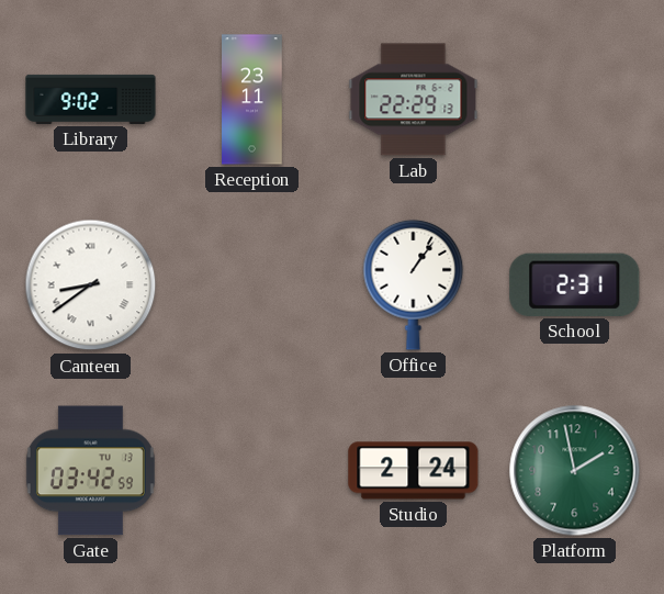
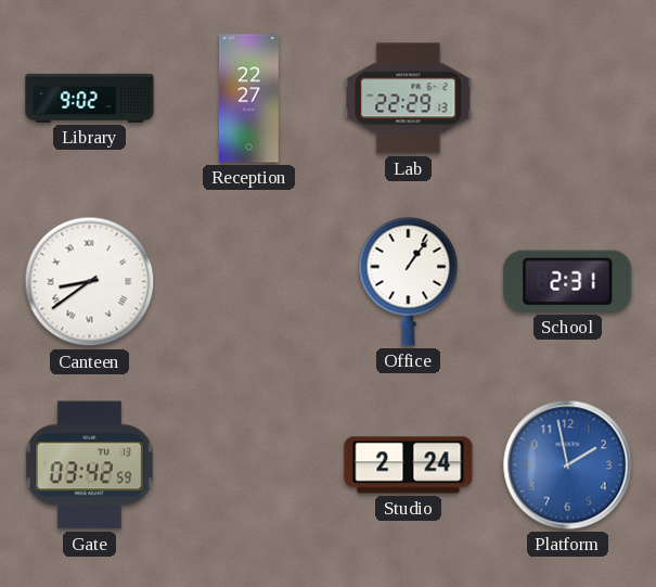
Reception: 23:11 -> 22:27
Platform dial: green -> blue
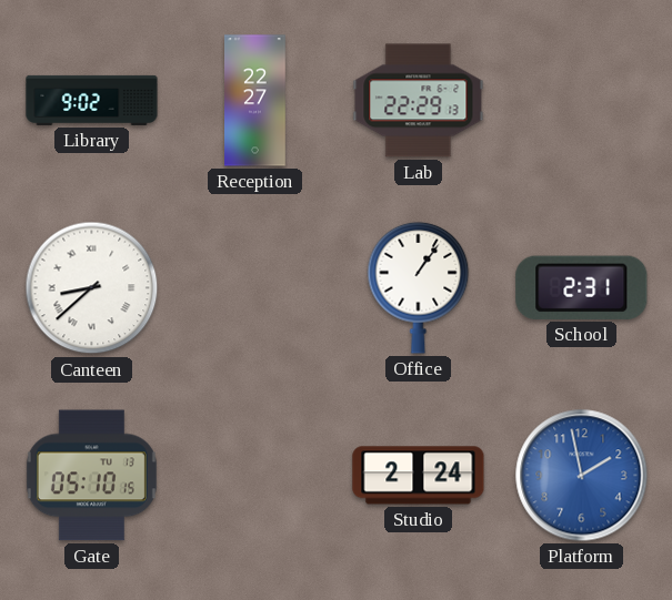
Canteen: 8:39 -> 8:38
Gate: 03:42 -> 05:10
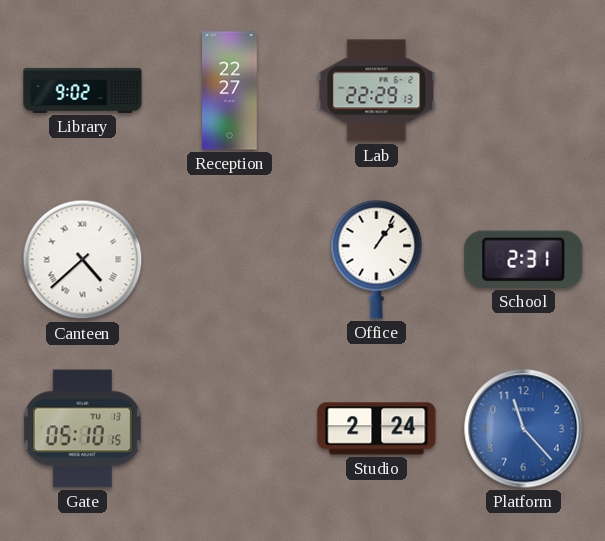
Canteen: 8:38 -> 4:38
Platform: 1:58 -> 11:23
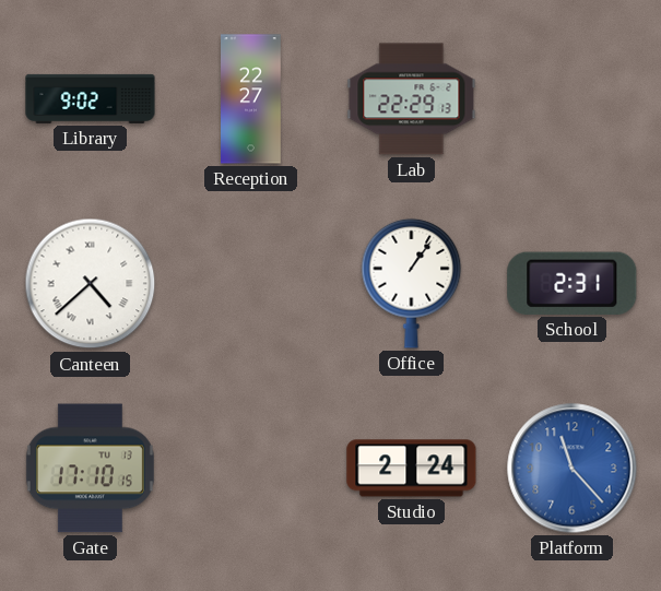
Gate: 05:10 -> 17:10
